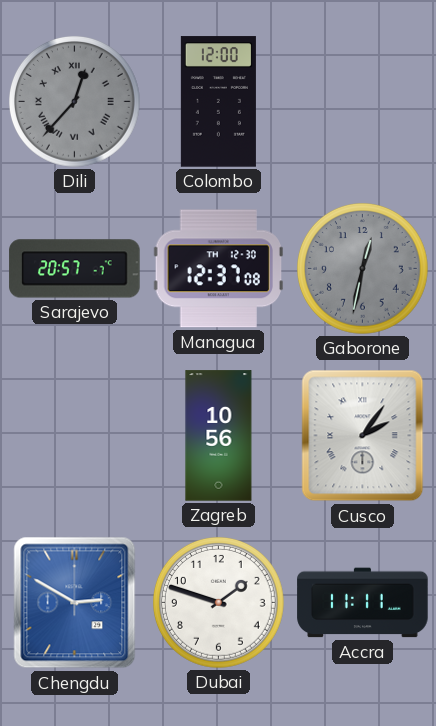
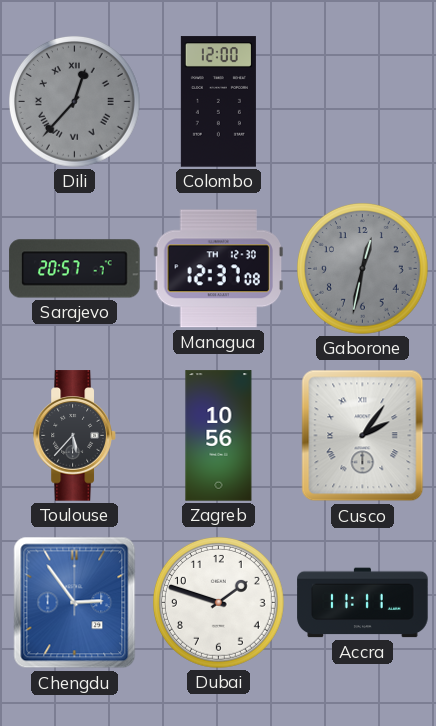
Toulouse: none -> 5:37
Chengdu: 2:50 -> 2:54
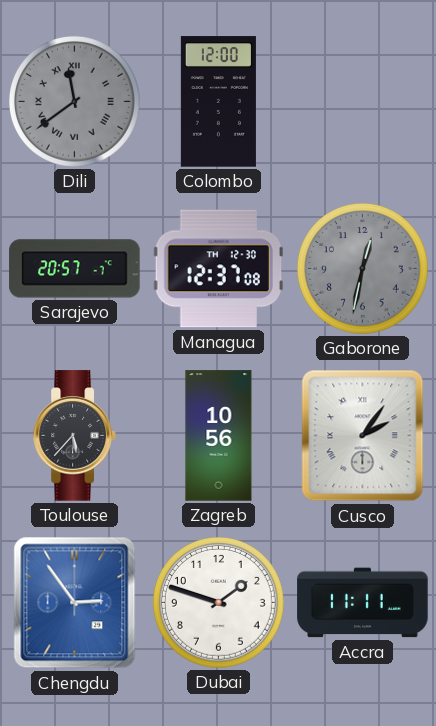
Dili: 12:37 -> 11:39
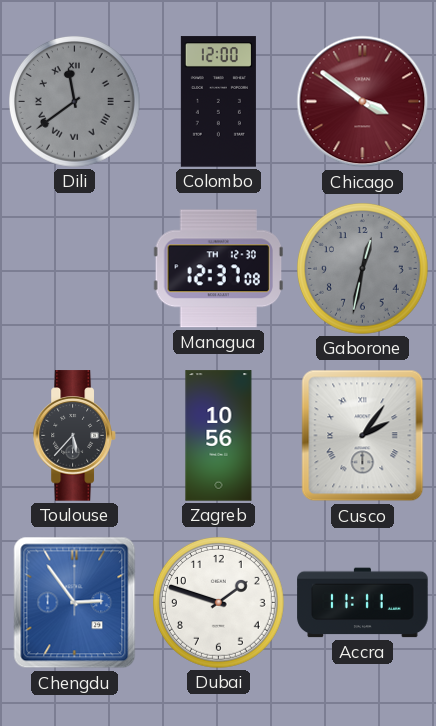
Chicago: none -> 3:51
Sarajevo: 20:57 -> none
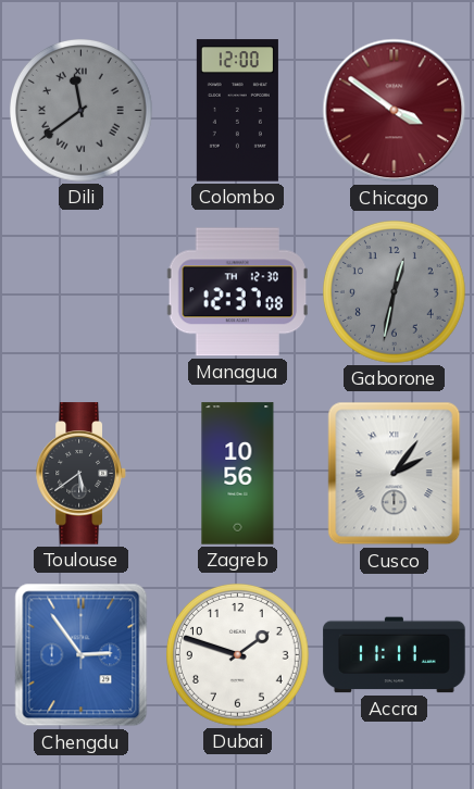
Toulouse: 5:37 -> 5:39
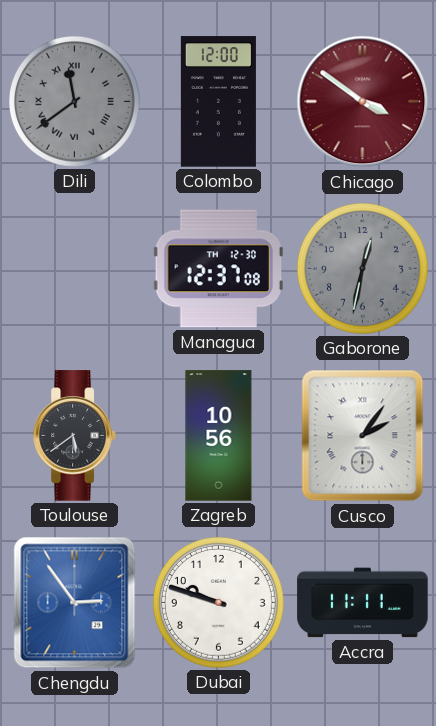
Dubai: 1:48 -> 9:48
